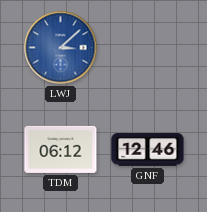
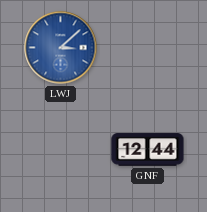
TDM: 06:12 -> none
GNF: 12:46 -> 12:44
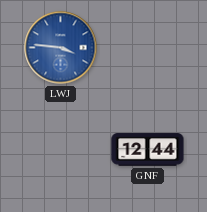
LWJ: 3:08 -> 3:46
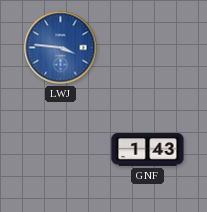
GNF: 12:44 -> 1:43
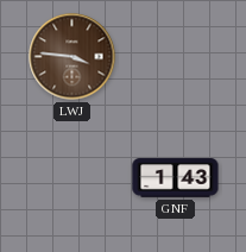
LWJ dial: blue -> brown
